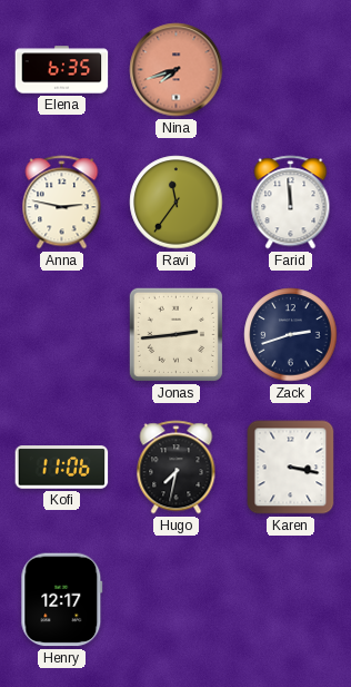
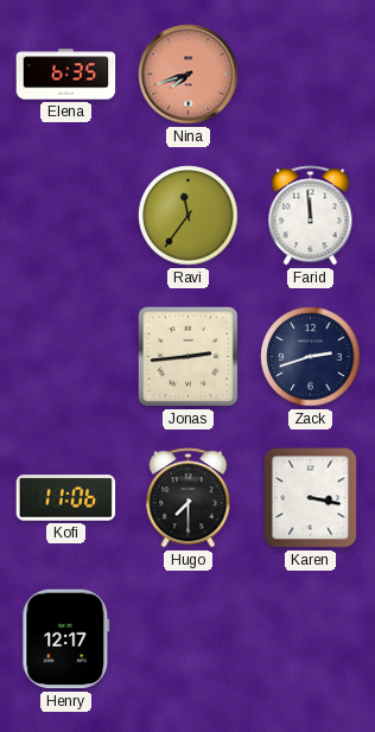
Anna: 2:47 -> none
Hugo: 7:32 -> 7:30
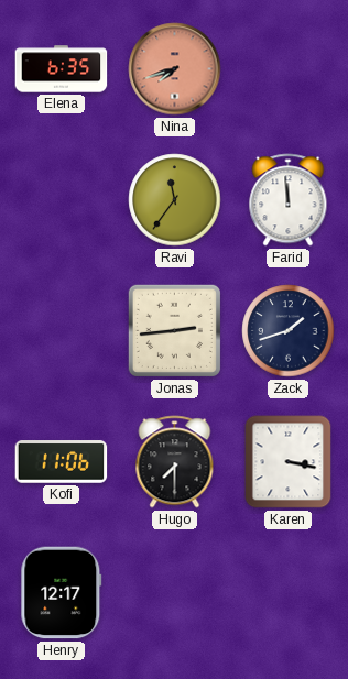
Zack: 2:42 -> 1:42
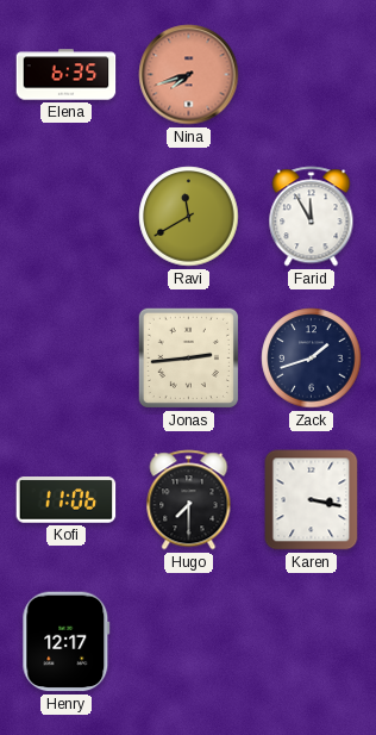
Ravi: 11:36 -> 11:40
Farid: 11:59 -> 11:55
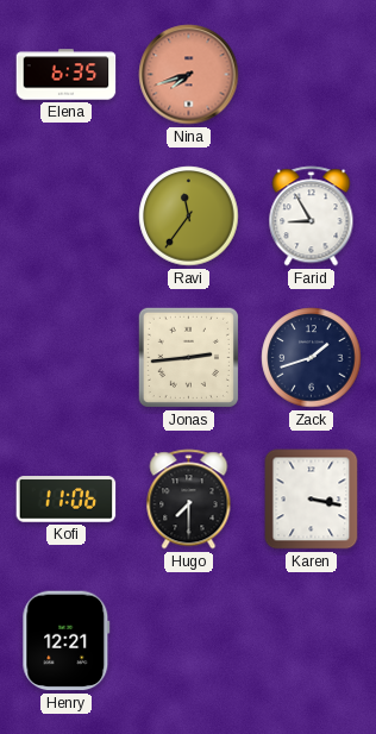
Ravi: 11:40 -> 11:36
Farid: 11:55 -> 8:55
Henry: 12:17 -> 12:21
